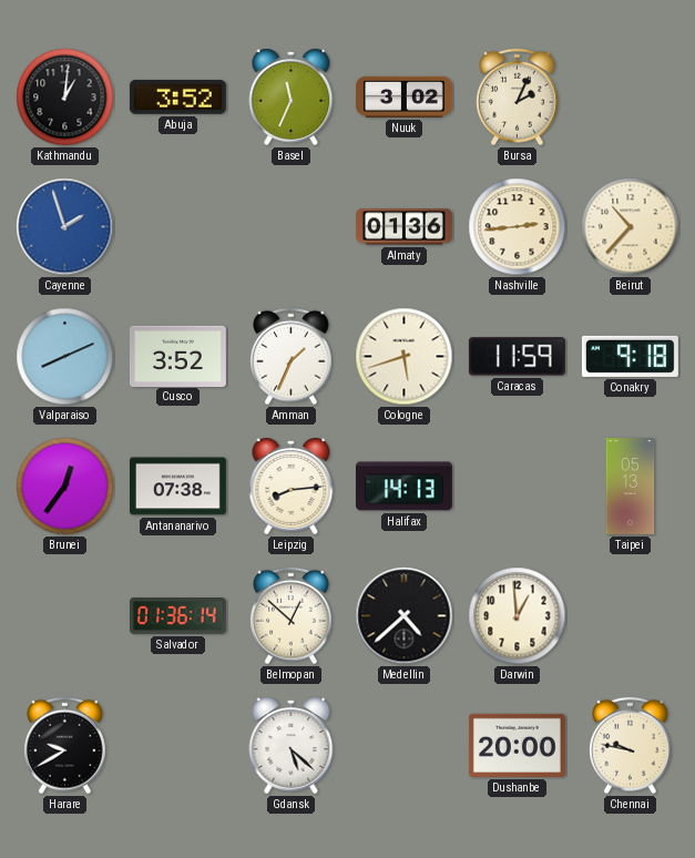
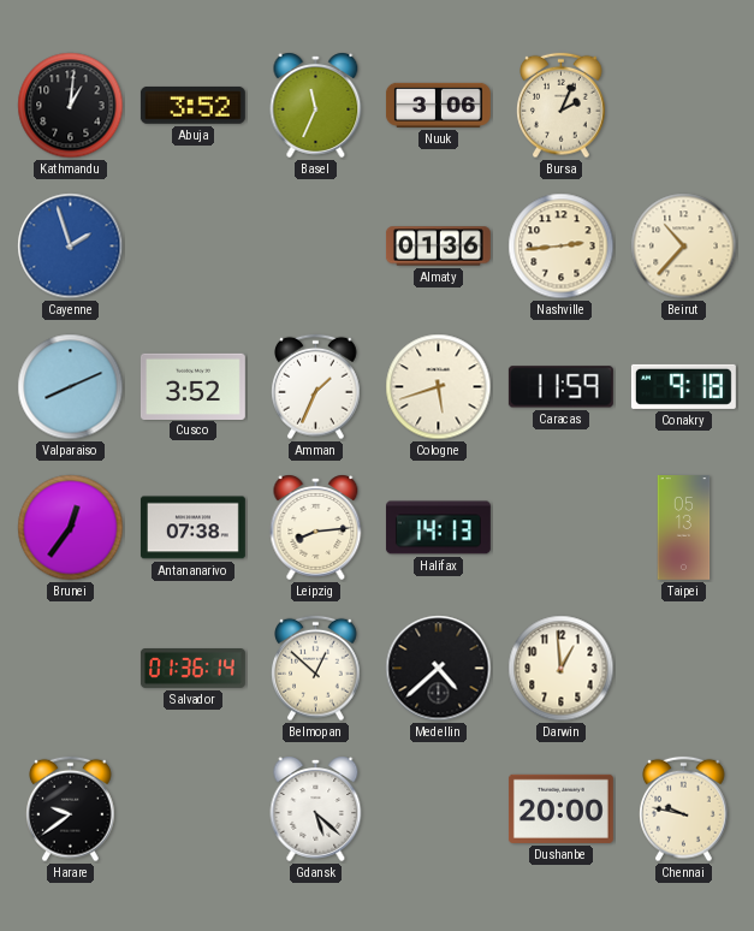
Nuuk: 3:02 -> 3:06
Harare: 9:40 -> 9:39
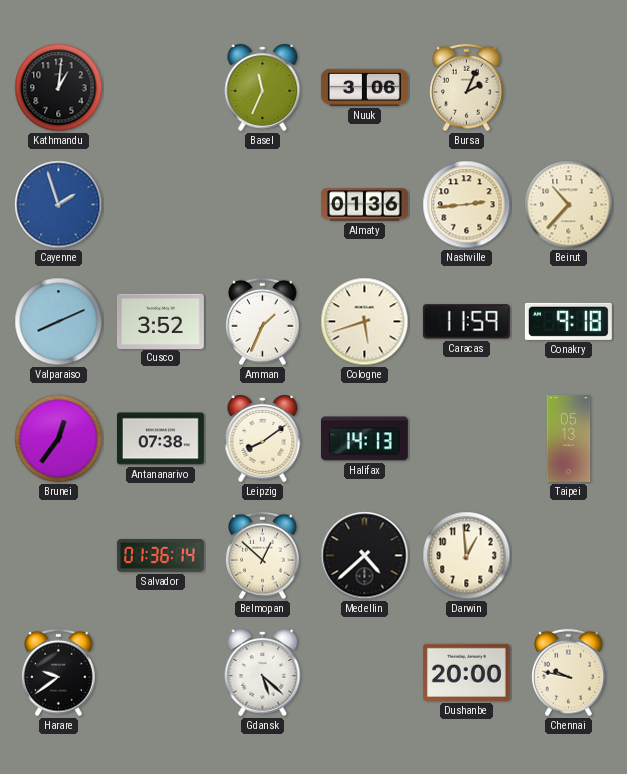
Abuja: 3:52 -> none
Leipzig: 8:14 -> 8:09
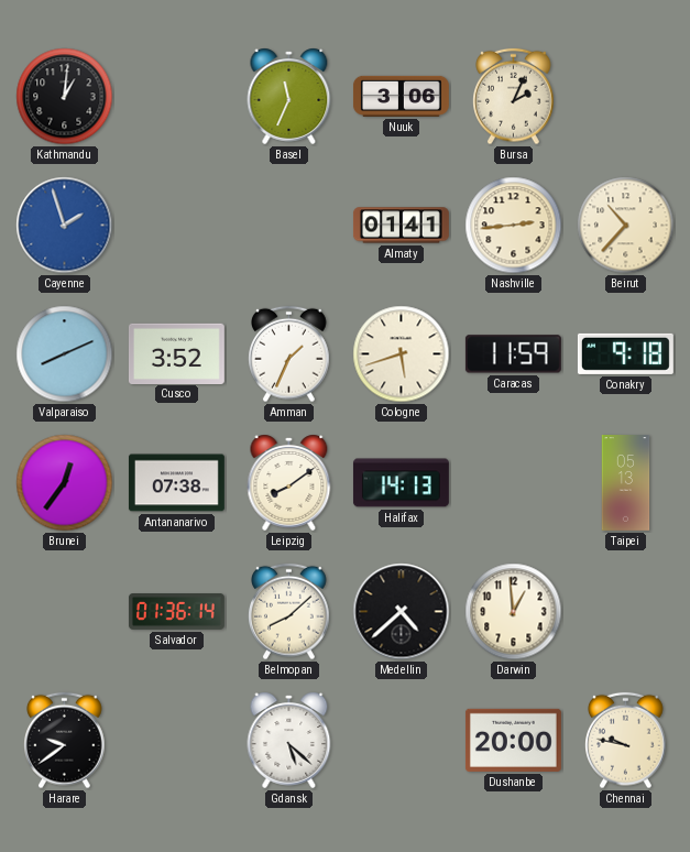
Almaty: 01:36 -> 01:41
Belmopan: 12:52 -> 8:08
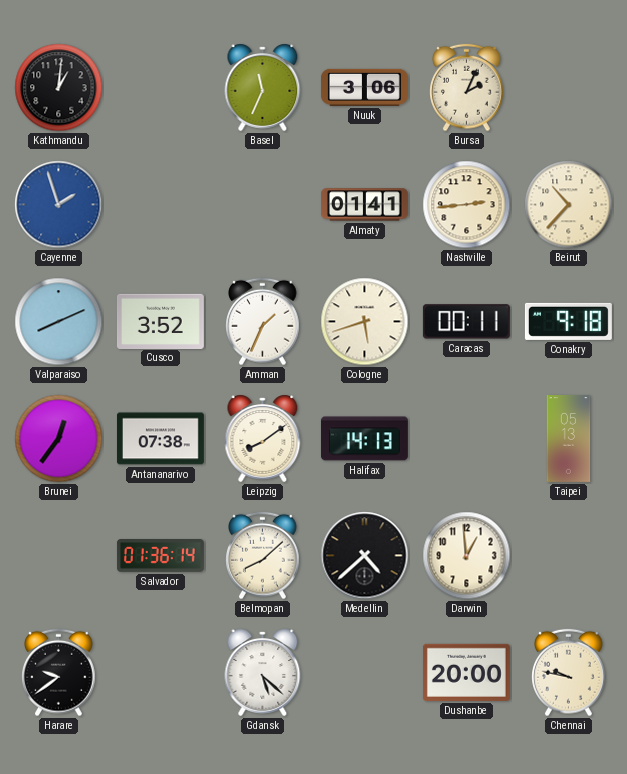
Caracas: 11:59 -> 00:11
